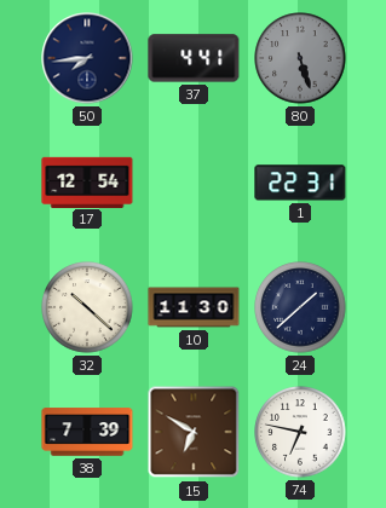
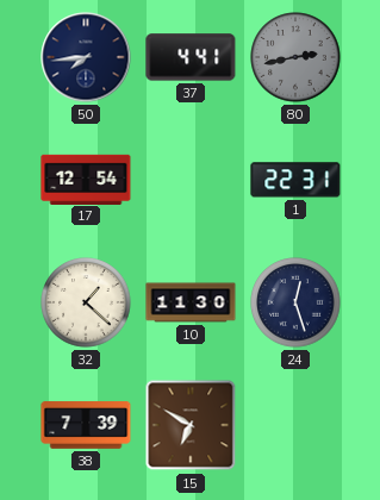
80: 5:27 -> 2:43
32: 10:22 -> 1:22
24: 1:38 -> 12:27
74: 6:47 -> none
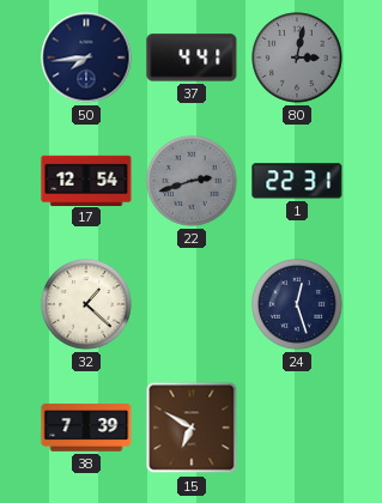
80: 2:43 -> 3:02
22: none -> 2:42
10: 11:30 -> none
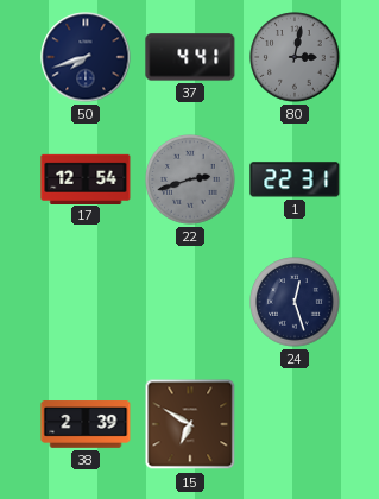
50: 7:44 -> 7:42
32: 1:22 -> none
38: 7:39 -> 2:39
